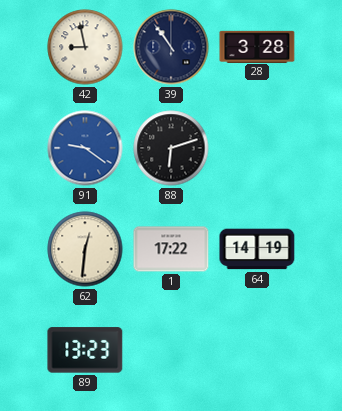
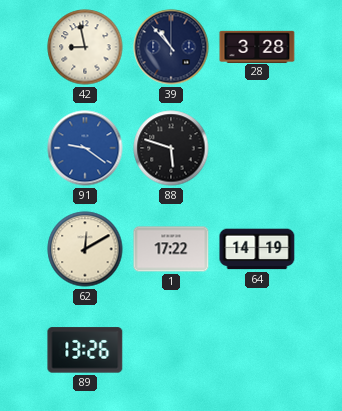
39: 10:54 -> 10:53
88: 6:12 -> 5:48
62: 12:31 -> 12:10
89: 13:23 -> 13:26
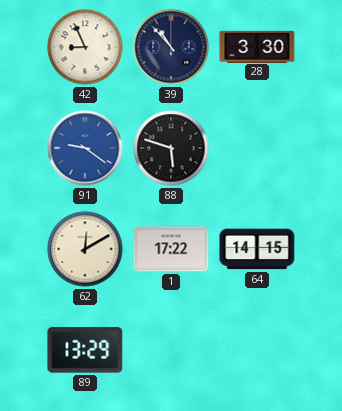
42: 8:58 -> 8:56
28: 3:28 -> 3:30
64: 14:19 -> 14:15
89: 13:26 -> 13:29
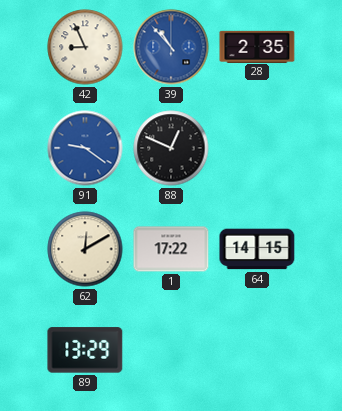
39 dial: navy -> blue
28: 3:30 -> 2:35
88: 5:48 -> 12:49
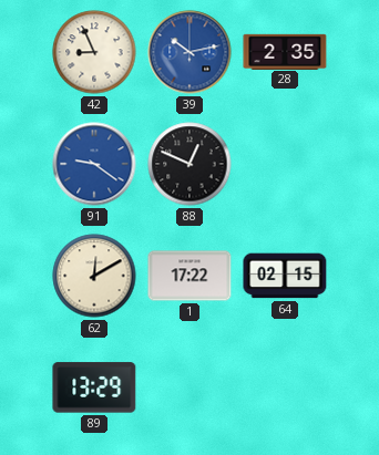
39: 10:53 -> 10:13
64: 14:15 -> 02:15
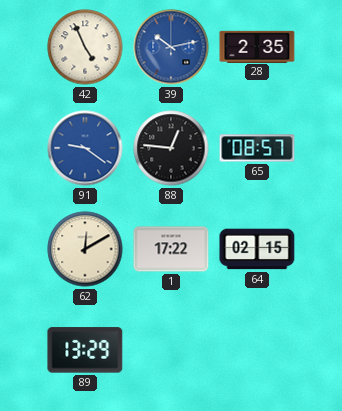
42: 8:56 -> 4:56
88: 12:49 -> 12:46
65: none -> 08:57
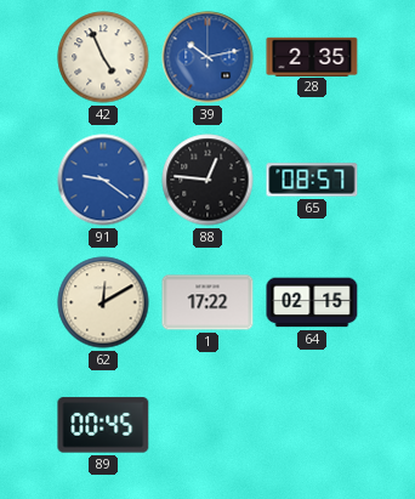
89: 13:29 -> 00:45
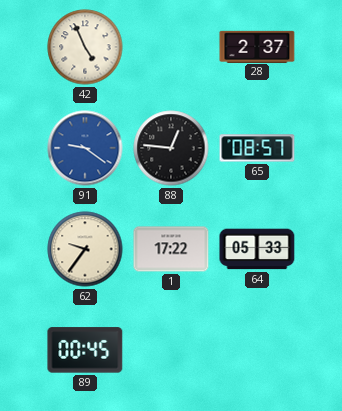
39: 10:13 -> none
28: 2:35 -> 2:37
62: 12:10 -> 9:36
64: 02:15 -> 05:33
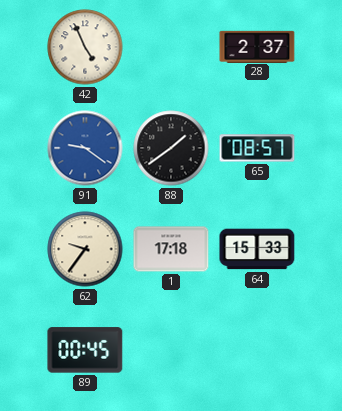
88: 12:46 -> 1:39
1: 17:22 -> 17:18
64: 05:33 -> 15:33
